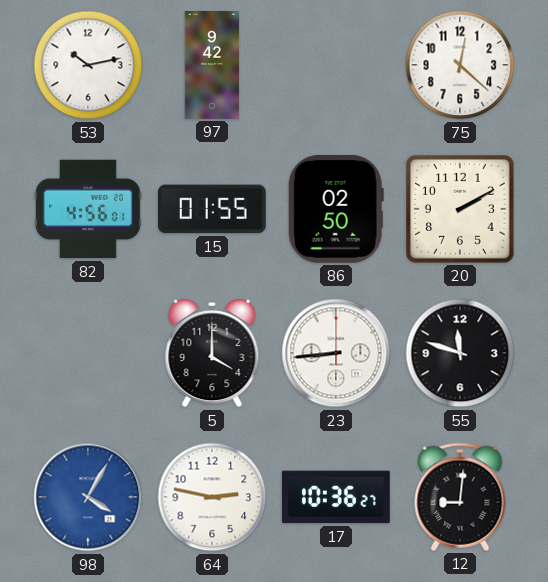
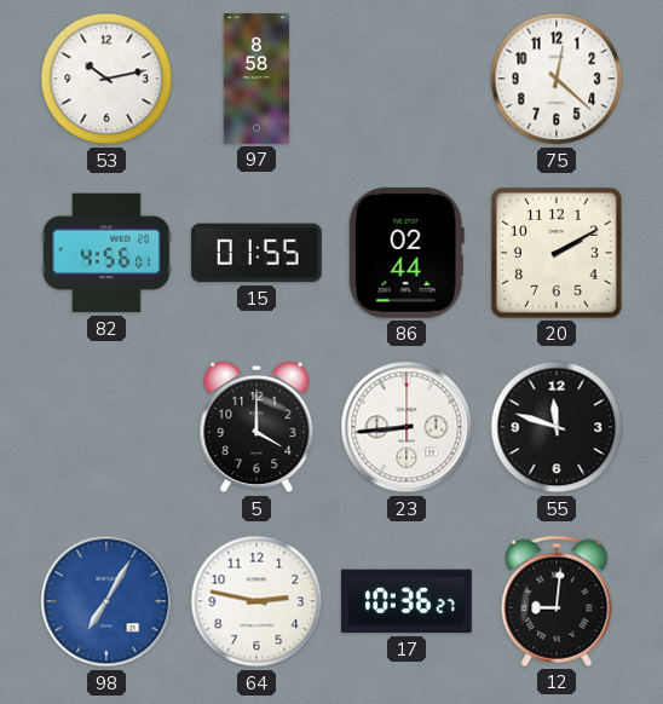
97: 9:42 -> 8:58
86: 02:50 -> 02:44
98: 4:05 -> 7:05
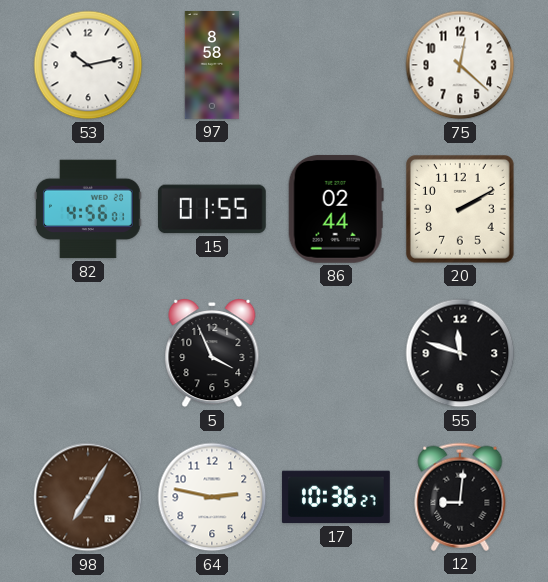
5: 4:00 -> 3:56
23: 8:44 -> none
98 dial: blue -> brown
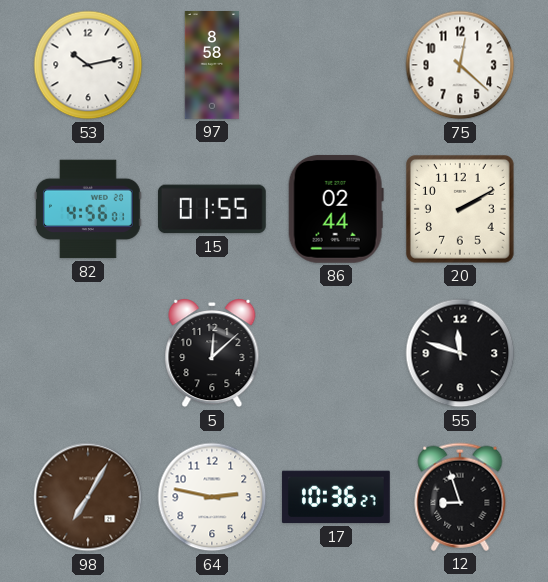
5: 3:56 -> 12:08
12: 9:01 -> 8:57
